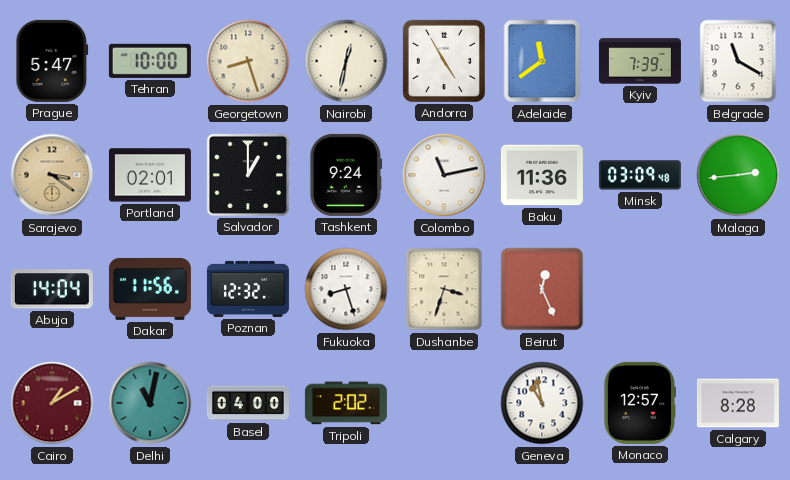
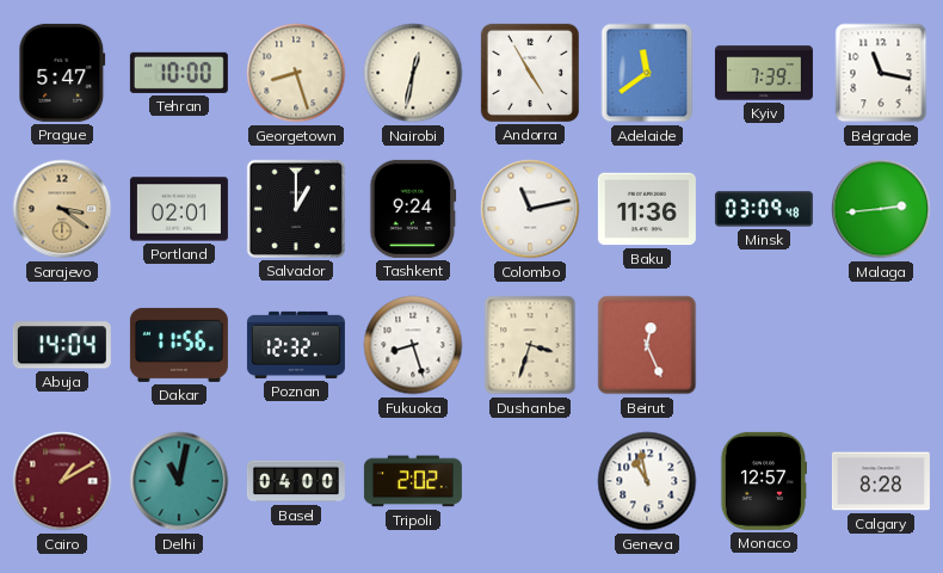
Belgrade: 11:20 -> 11:17
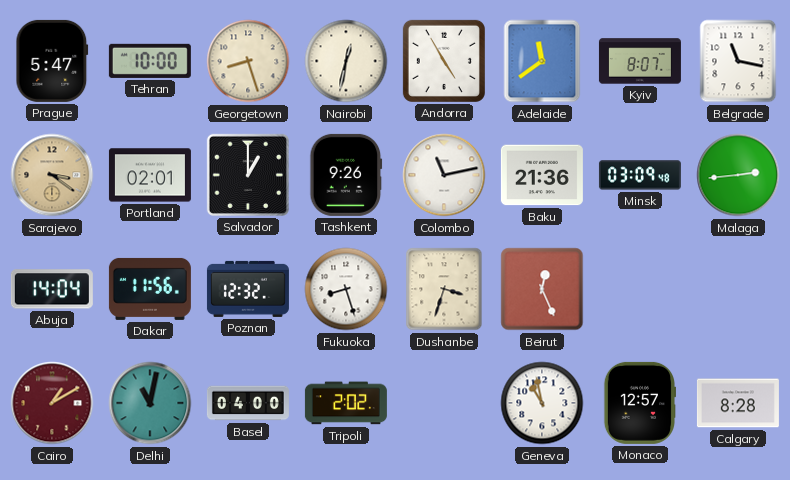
Kyiv: 7:39 -> 8:07
Tashkent: 9:24 -> 9:26
Baku: 11:36 -> 21:36
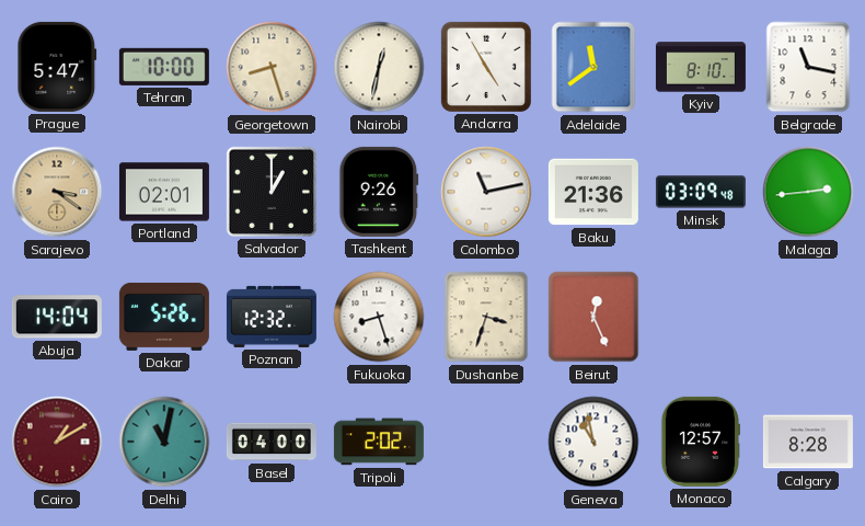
Kyiv: 8:07 -> 8:10
Dakar: 11:56 -> 5:26
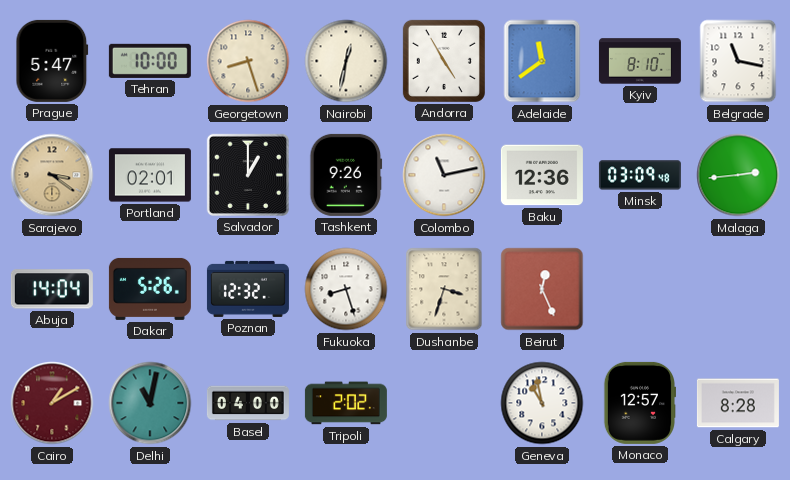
Baku: 21:36 -> 12:36
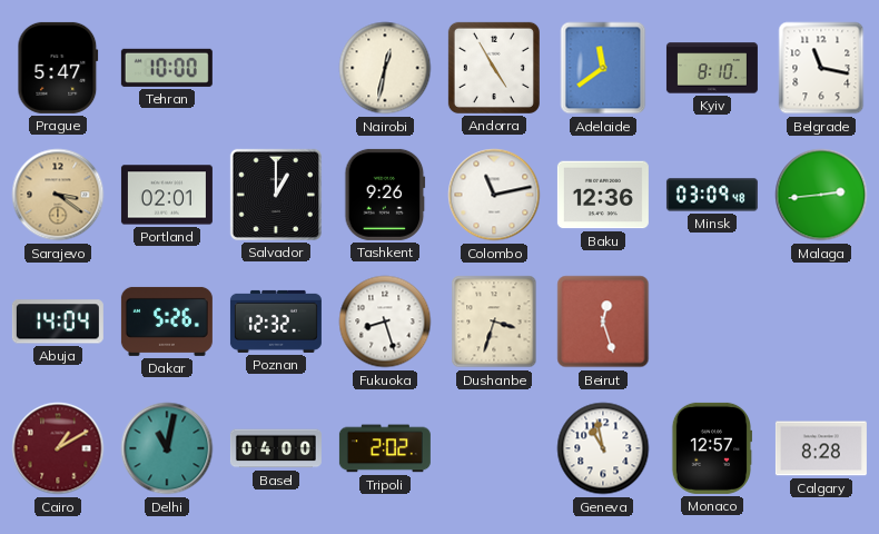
Georgetown: 8:27 -> none
Beirut: 12:26 -> 12:27
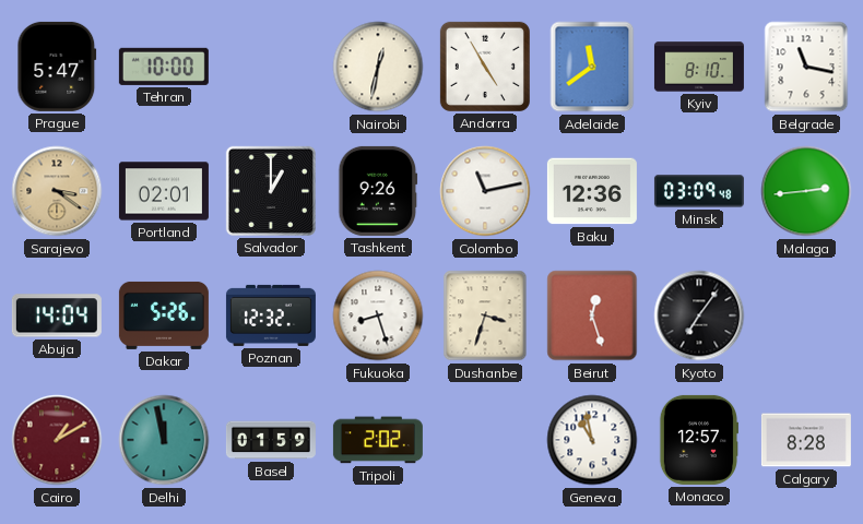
Kyoto: none -> 7:06
Delhi: 11:02 -> 11:58
Basel: 04:00 -> 01:59
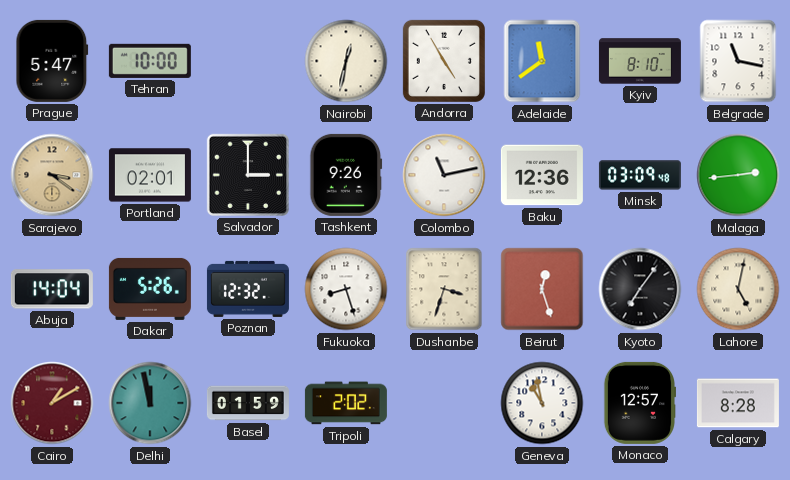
Salvador: 1:00 -> 3:00
Lahore: none -> 5:02
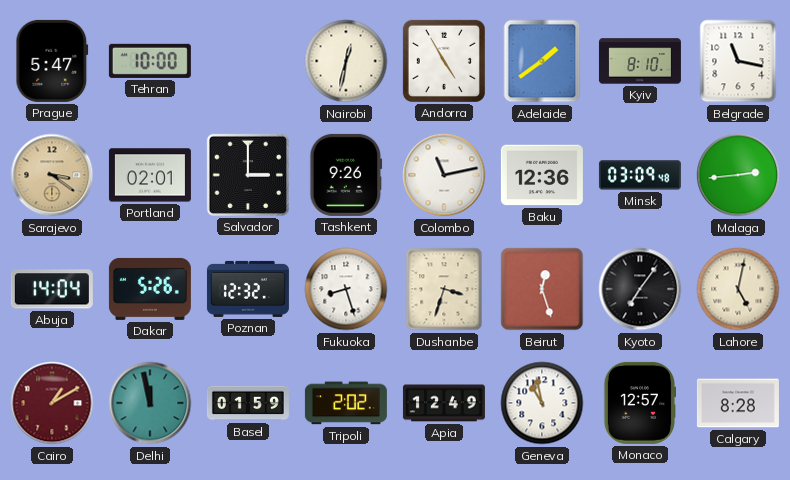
Adelaide: 11:39 -> 1:39
Apia: none -> 12:49
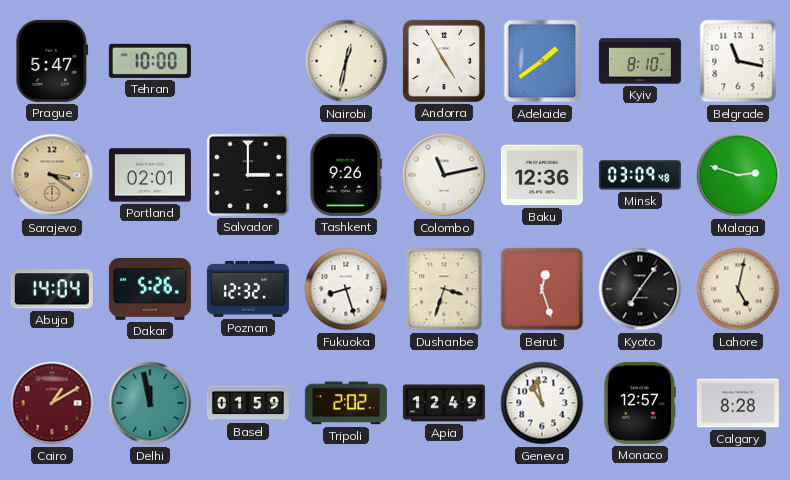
Malaga: 2:44 -> 2:48
